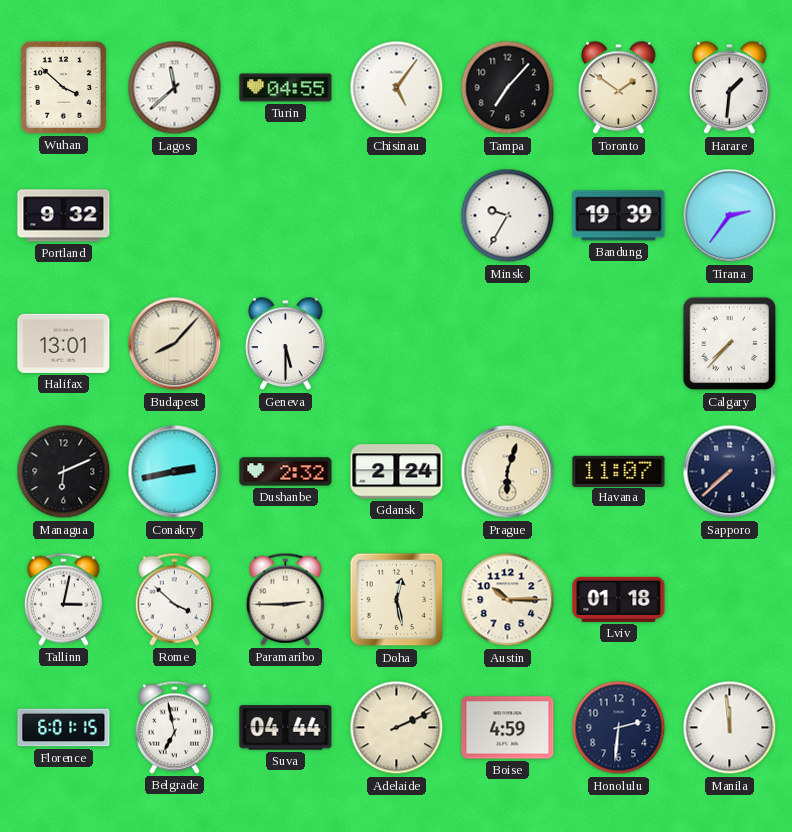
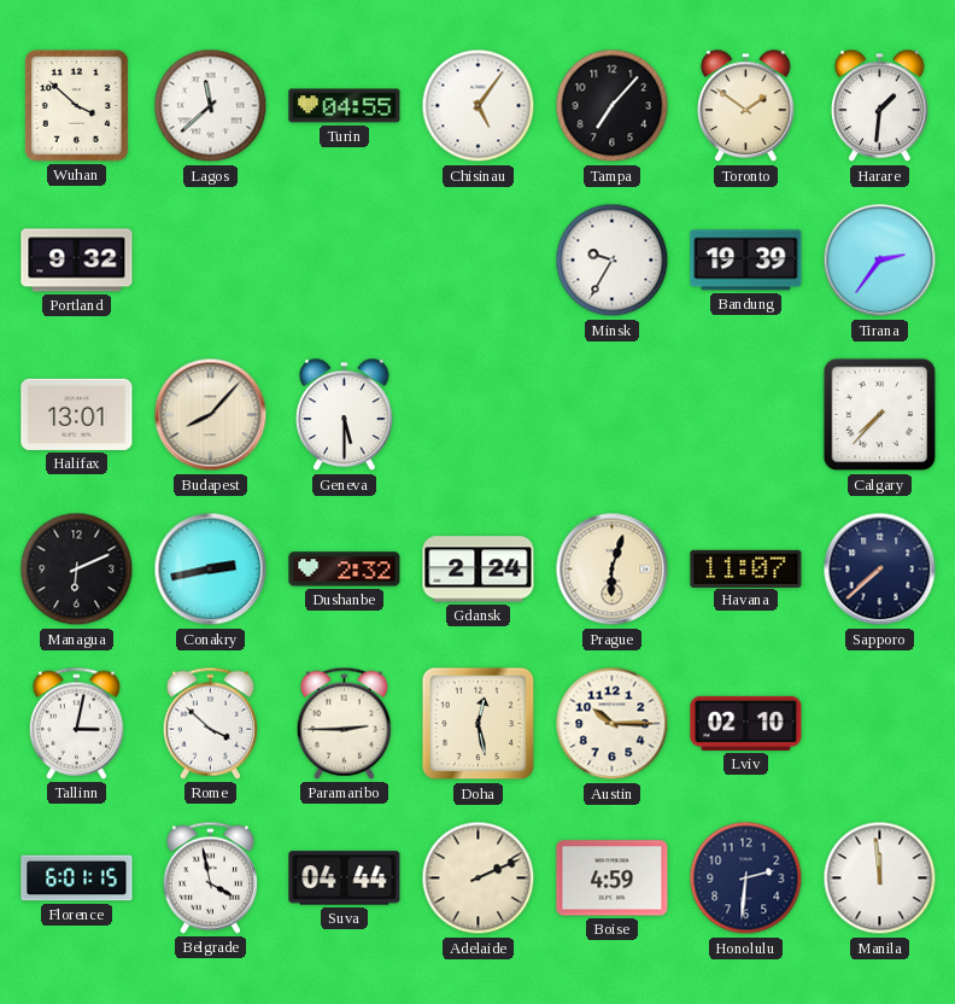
Lviv: 01:18 -> 02:10
Belgrade: 6:58 -> 3:58
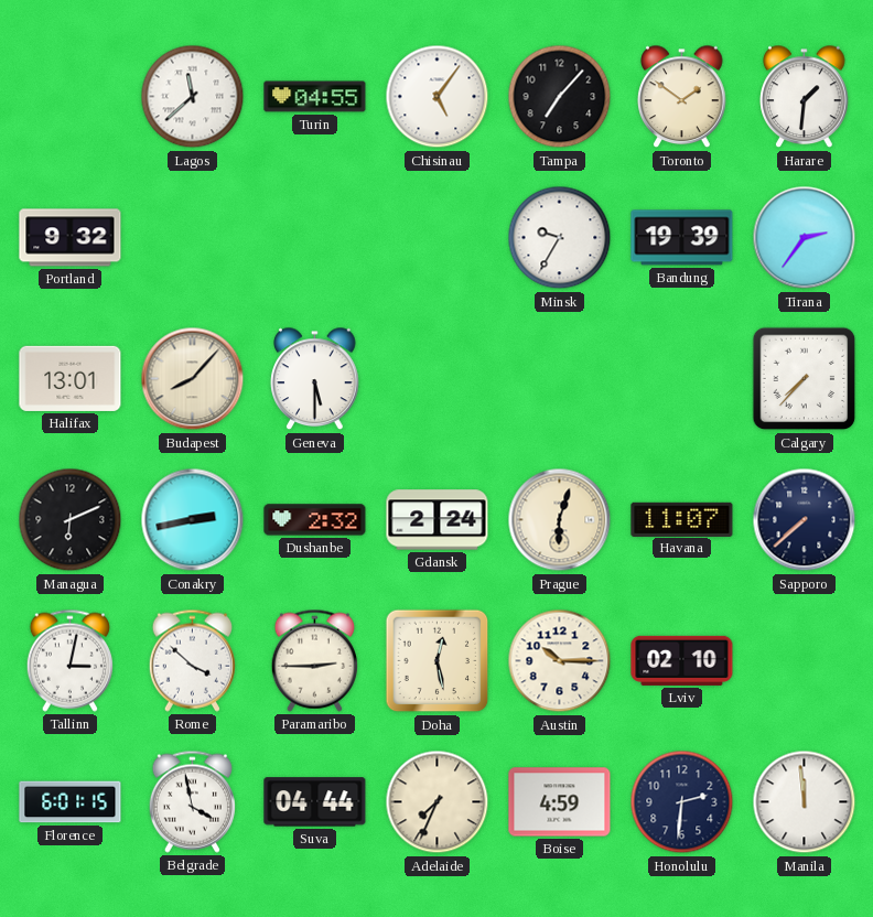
Wuhan: 3:52 -> none
Adelaide: 2:11 -> 7:34
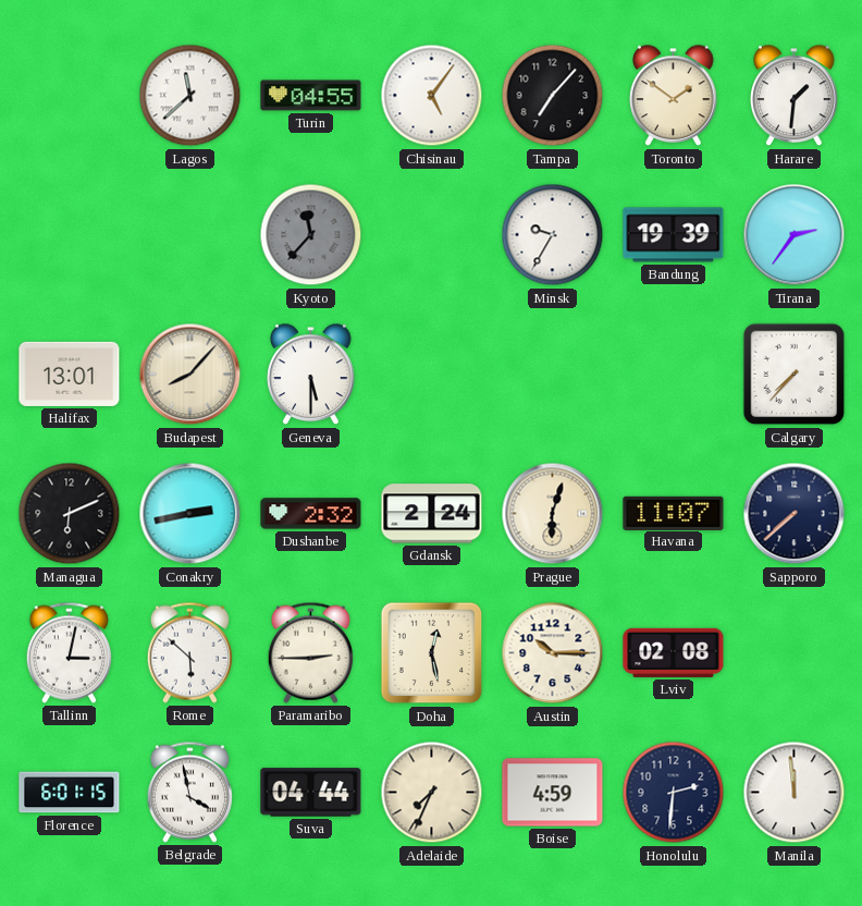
Portland: 9:32 -> none
Kyoto: none -> 11:37
Rome: 3:52 -> 5:52
Lviv: 02:10 -> 02:08
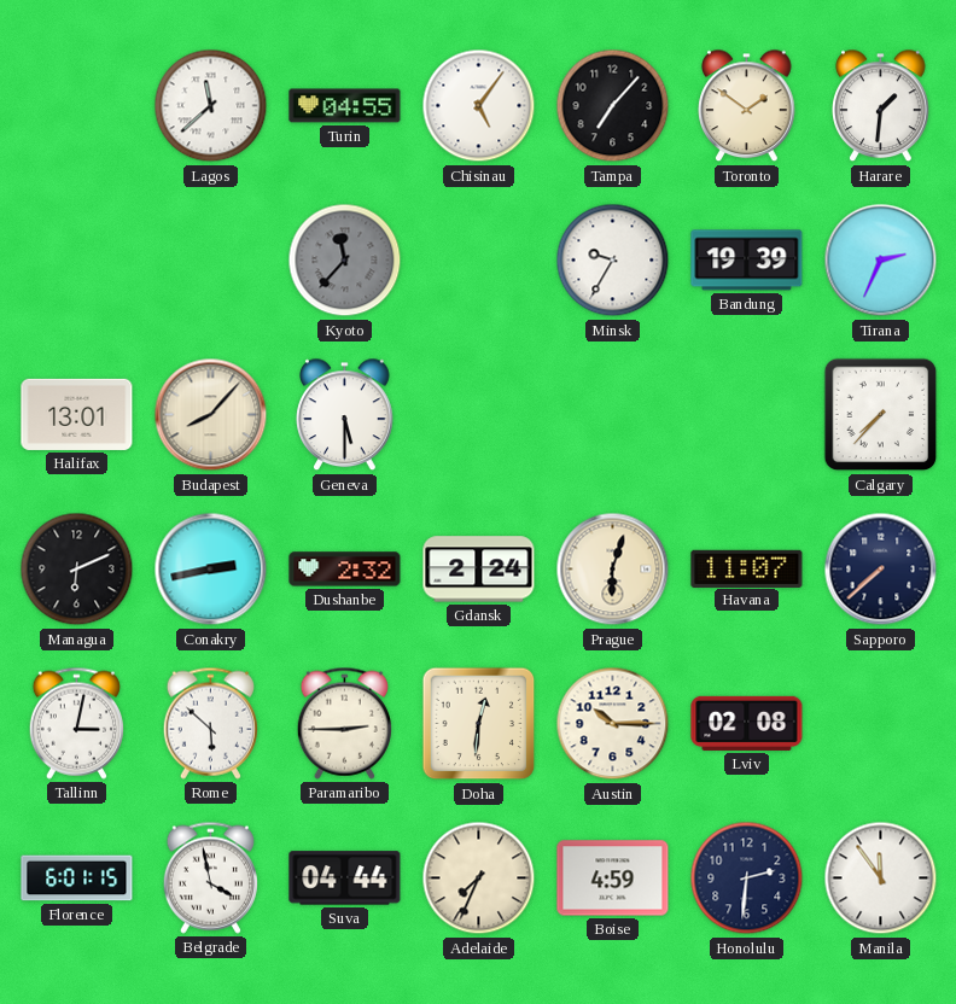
Tirana: 2:36 -> 2:34
Doha: 12:28 -> 12:31
Manila: 11:59 -> 11:54
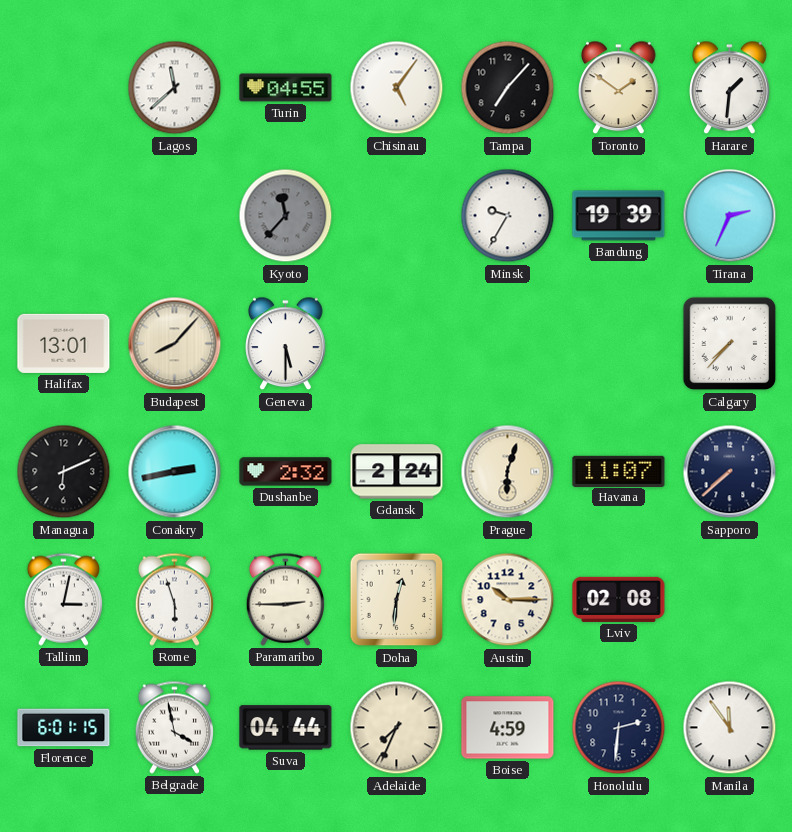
Rome: 5:52 -> 5:57
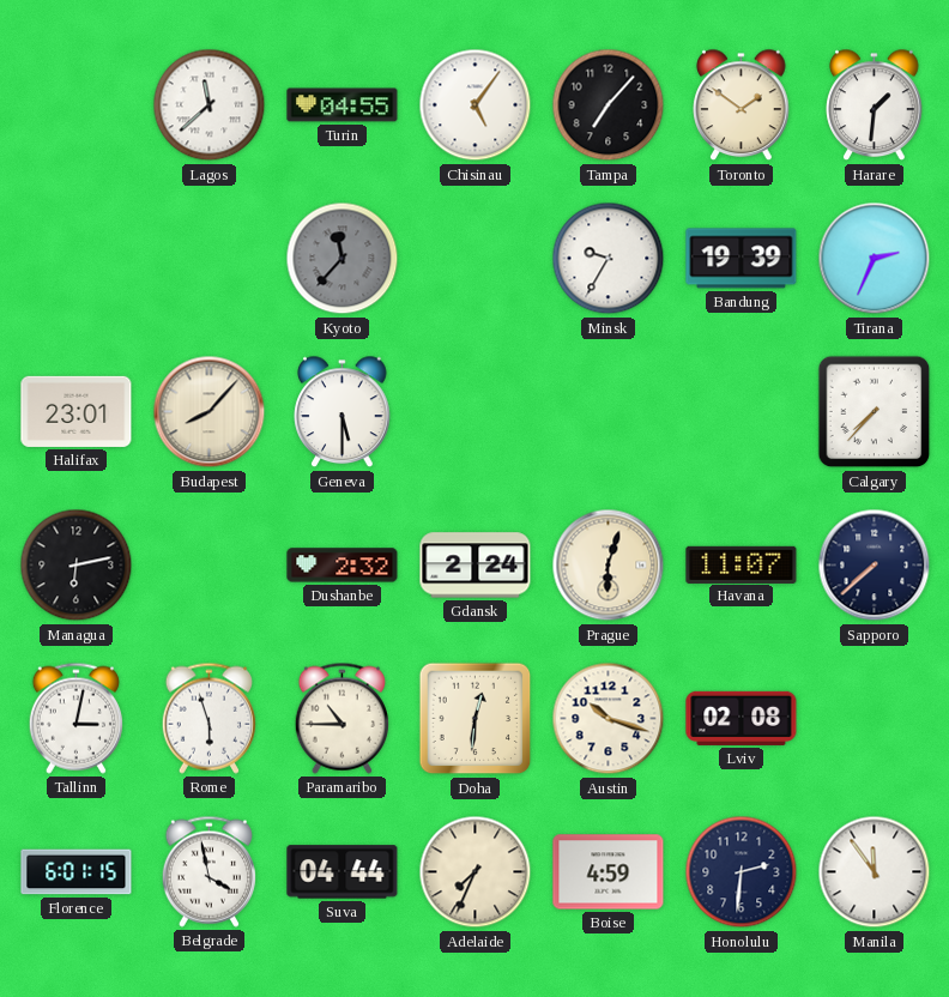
Halifax: 13:01 -> 23:01
Managua: 6:11 -> 6:13
Conakry: 2:43 -> none
Paramaribo: 2:45 -> 10:45
Austin: 10:15 -> 10:18
